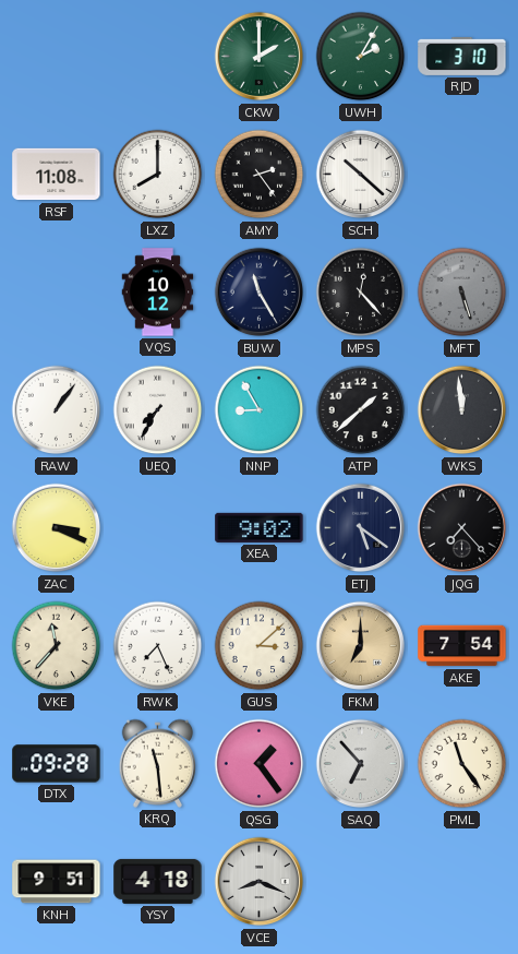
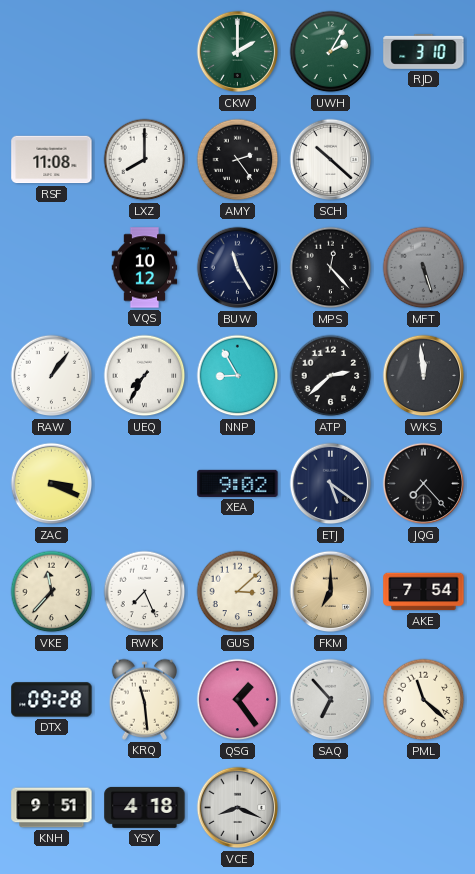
ATP: 1:38 -> 2:38
PML: 11:24 -> 11:22
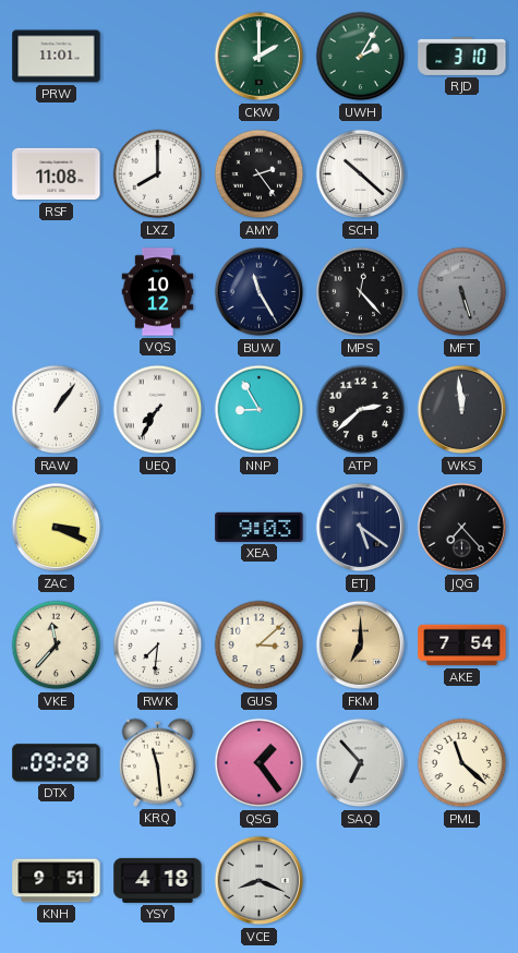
PRW: none -> 11:01
XEA: 9:02 -> 9:03
RWK: 7:26 -> 7:31
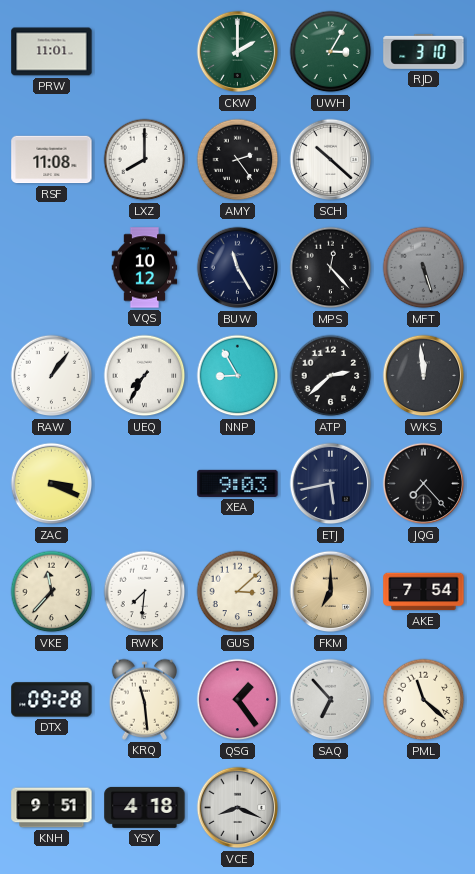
UWH: 2:05 -> 3:05
ETJ: 5:21 -> 5:43
